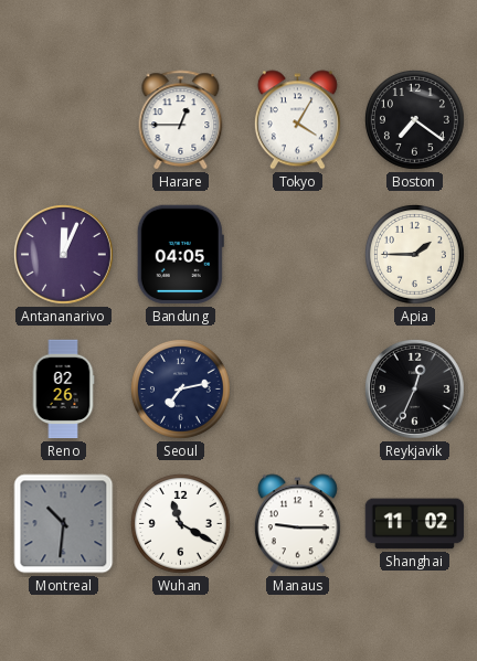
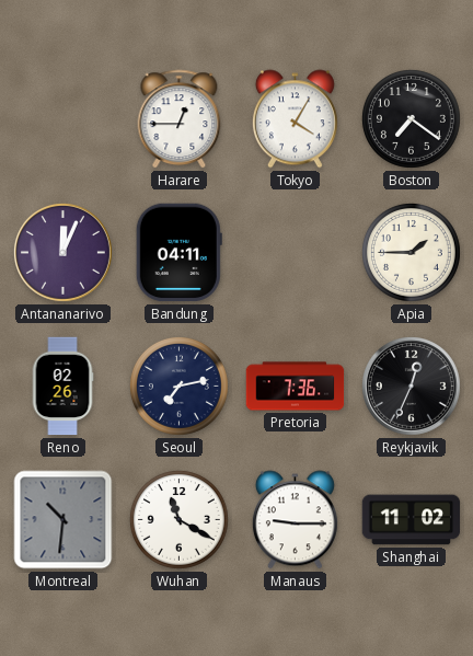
Bandung: 04:05 -> 04:11
Pretoria: none -> 7:36
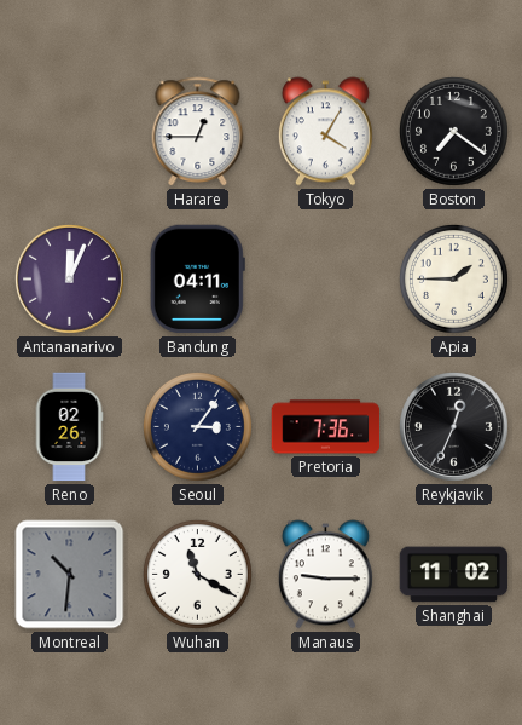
Seoul: 7:13 -> 3:06
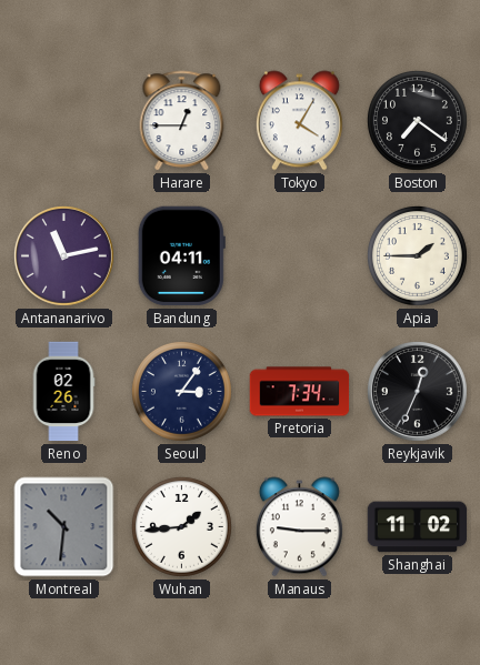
Antananarivo: 12:04 -> 11:13
Pretoria: 7:36 -> 7:34
Wuhan: 11:20 -> 1:44
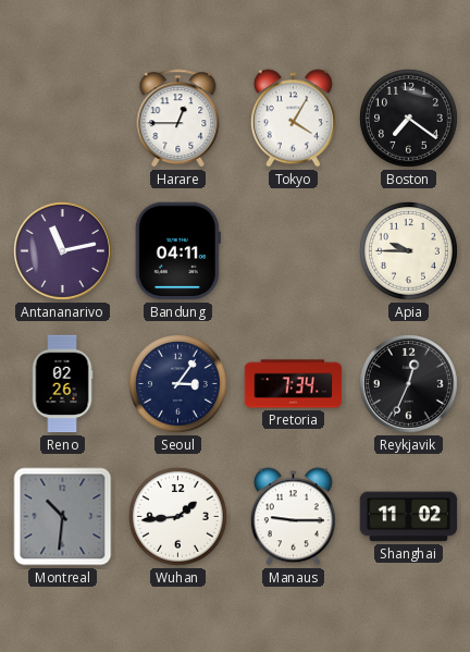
Apia: 1:45 -> 9:45
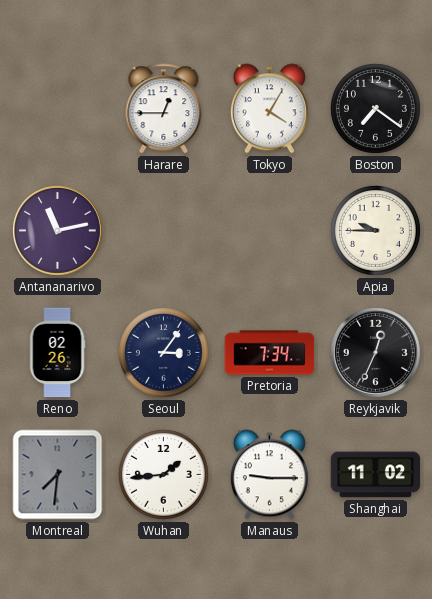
Bandung: 04:11 -> none
Montreal: 10:31 -> 7:31
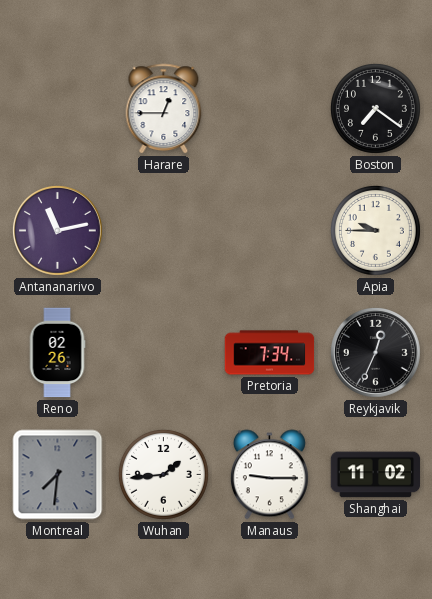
Tokyo: 4:05 -> none
Seoul: 3:06 -> none
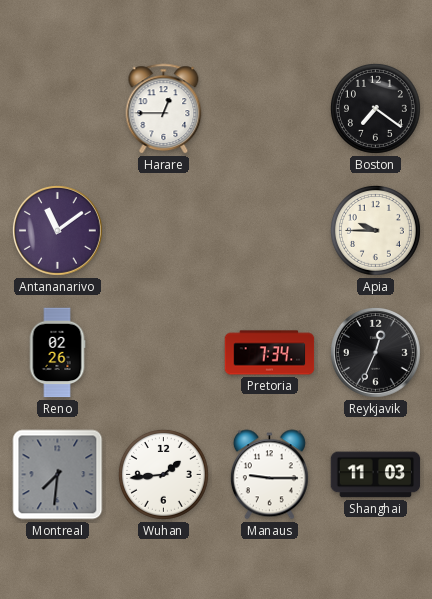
Antananarivo: 11:13 -> 11:09
Shanghai: 11:02 -> 11:03
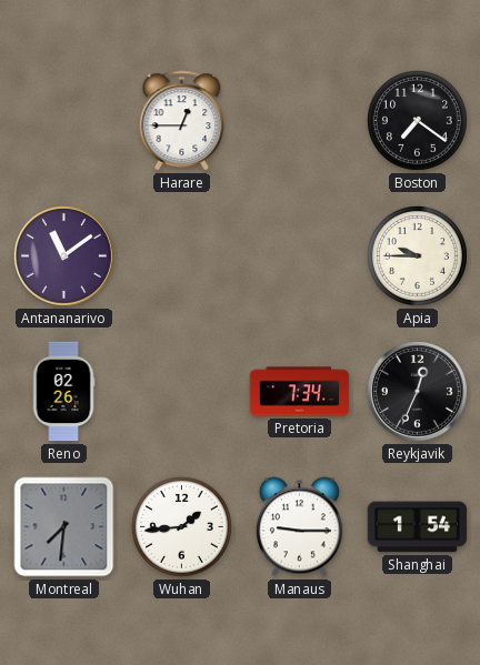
Shanghai: 11:03 -> 1:54
